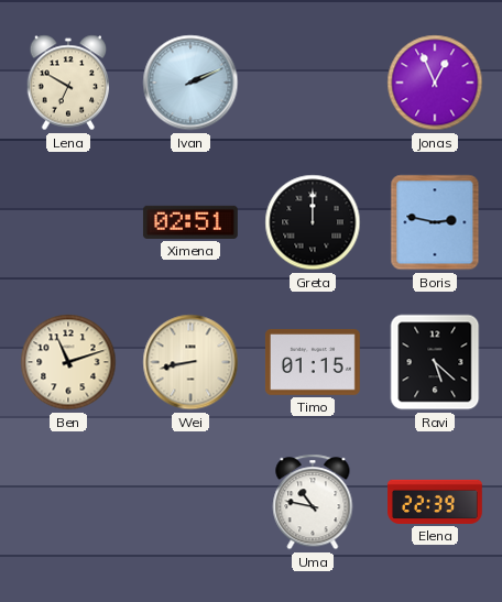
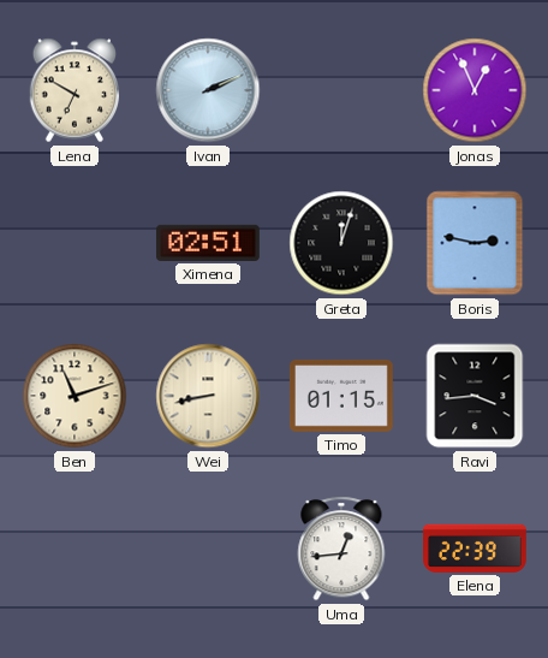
Greta: 12:00 -> 12:03
Ravi: 5:22 -> 3:44
Uma: 10:47 -> 12:44
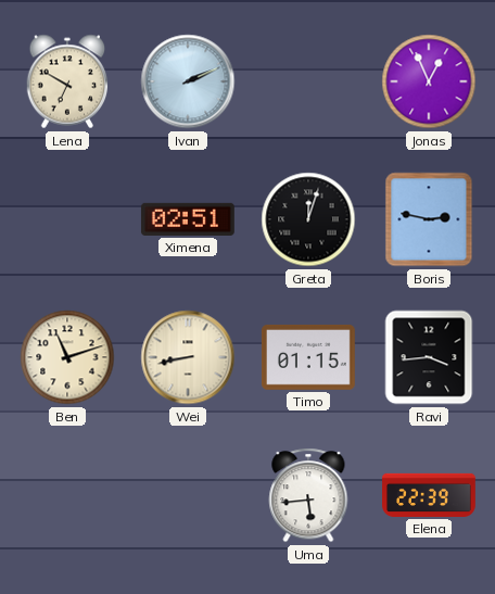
Uma: 12:44 -> 5:44
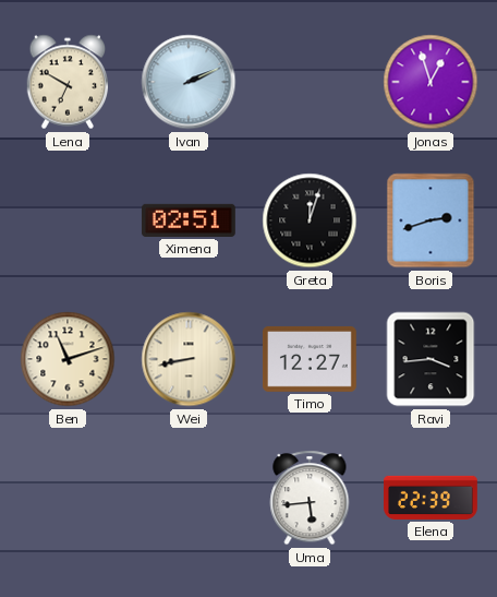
Jonas: 12:56 -> 12:57
Boris: 2:47 -> 2:42
Timo: 01:15 -> 12:27
